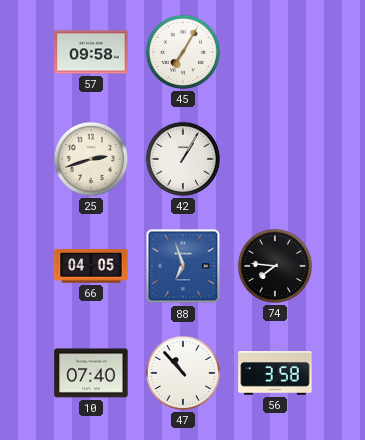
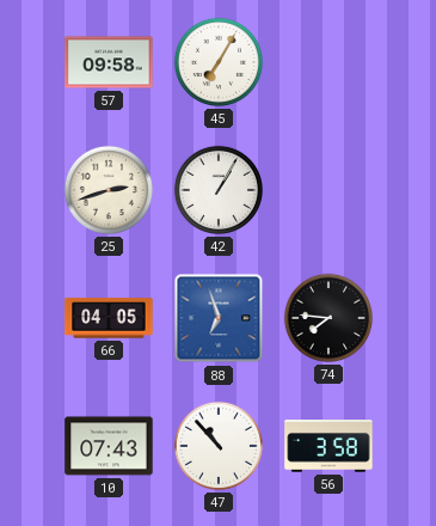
10: 07:40 -> 07:43
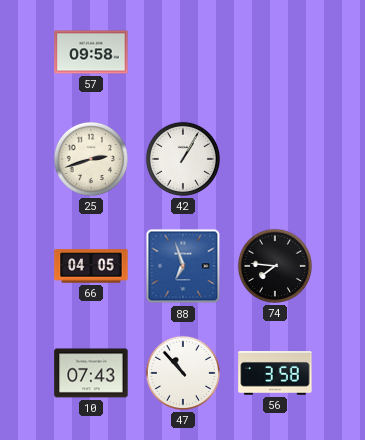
45: 7:05 -> none
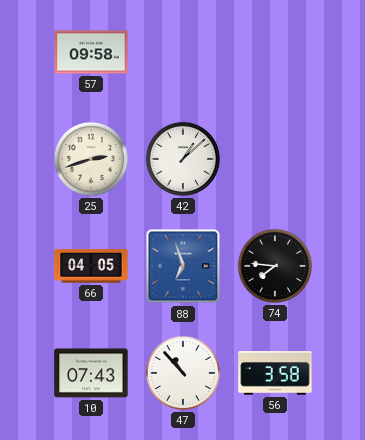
42: 1:05 -> 1:08
